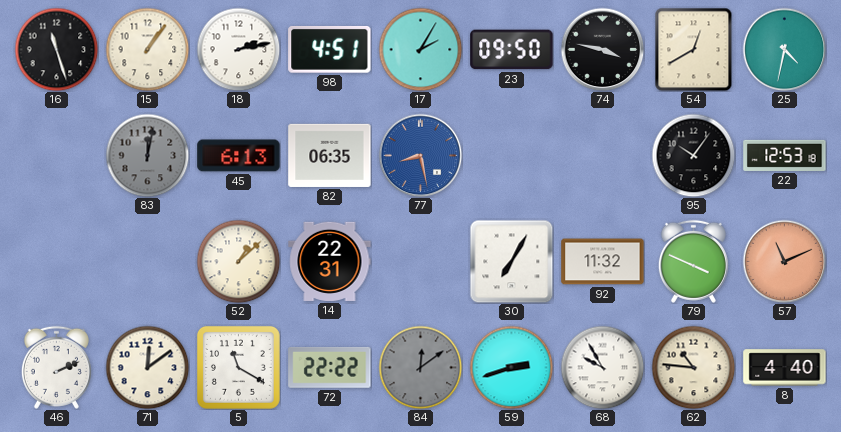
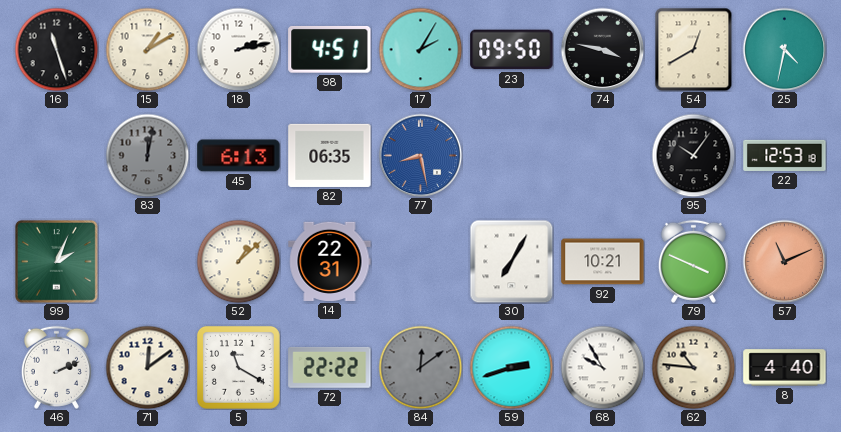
15: 1:06 -> 1:10
99: none -> 2:04
92: 11:32 -> 10:21
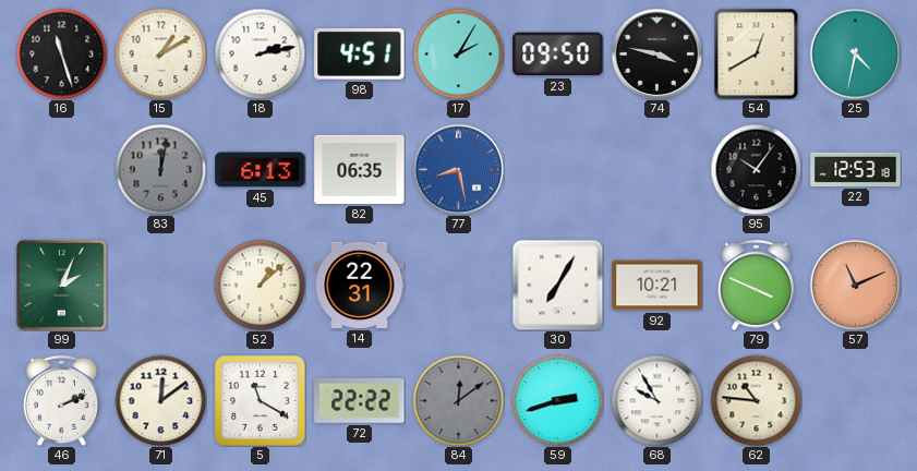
8: 4:40 -> none
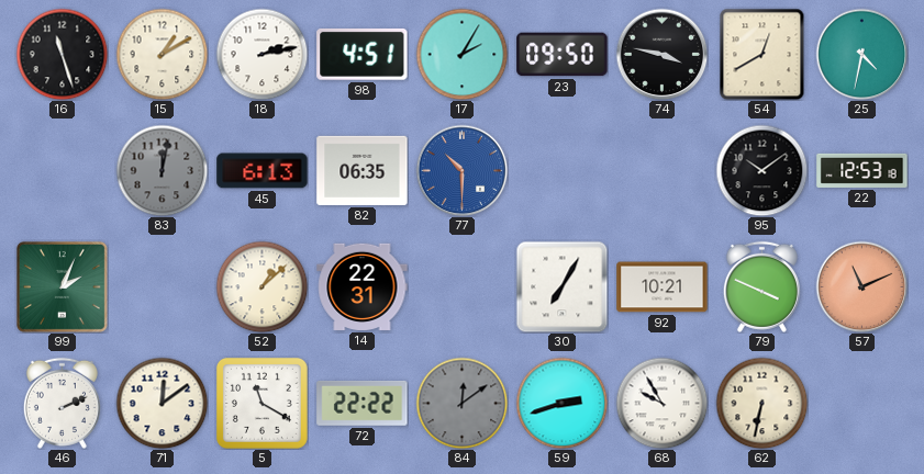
77: 8:28 -> 10:30
95: 10:06 -> 10:09
62: 10:46 -> 6:32
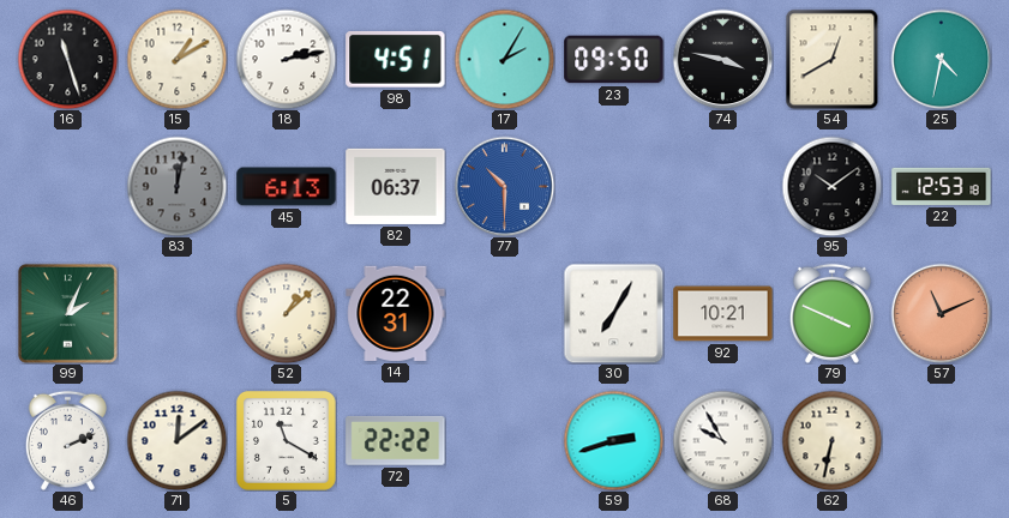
82: 06:35 -> 06:37
84: 12:09 -> none
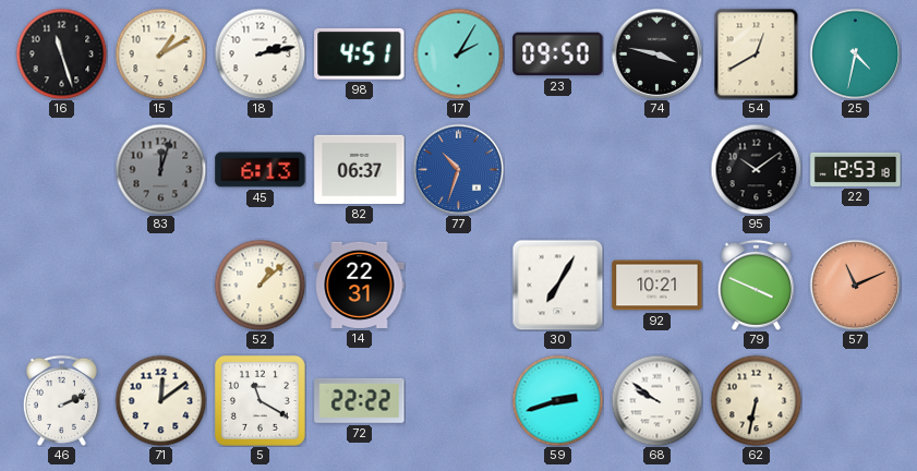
83: 12:02 -> 12:03
77: 10:30 -> 10:33
99: 2:04 -> none
68: 9:55 -> 9:51
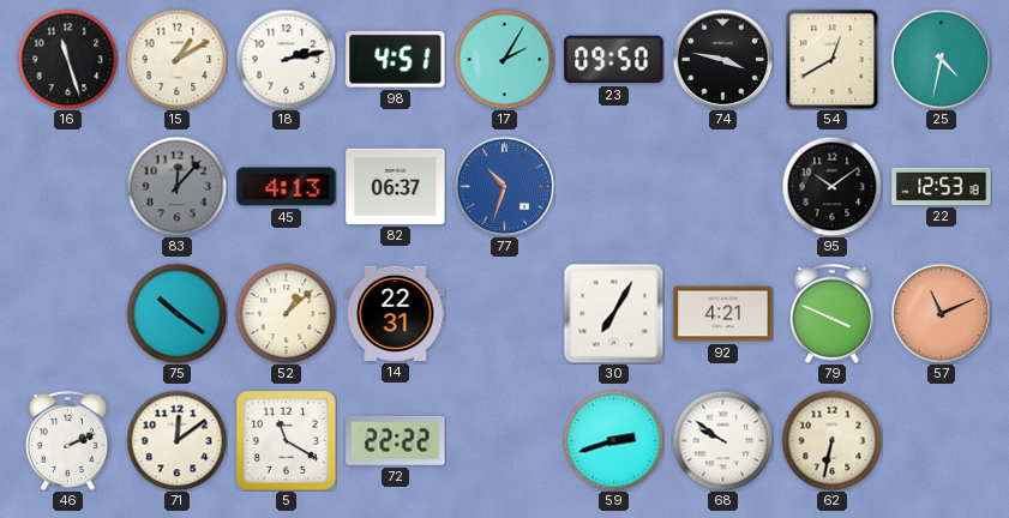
83: 12:03 -> 12:07
45: 6:13 -> 4:13
75: none -> 10:21
92: 10:21 -> 4:21
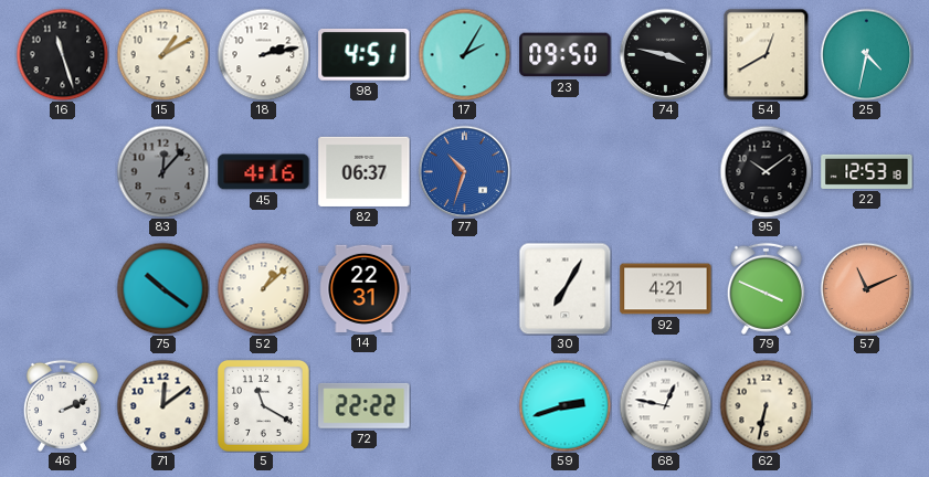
45: 4:13 -> 4:16
68: 9:51 -> 12:47
